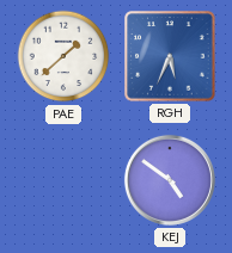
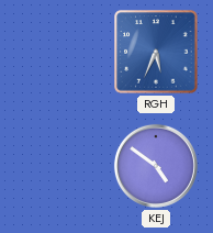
PAE: 1:38 -> none
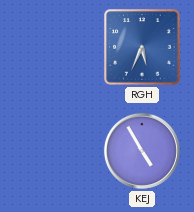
KEJ: 4:51 -> 4:55
